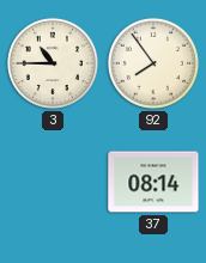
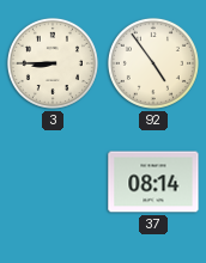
3: 10:45 -> 8:45
92: 7:54 -> 4:54
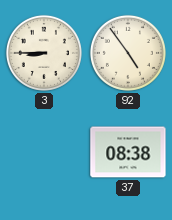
37: 08:14 -> 08:38
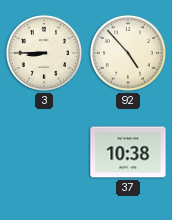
92: 4:54 -> 4:53
37: 08:38 -> 10:38
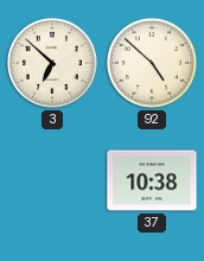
3: 8:45 -> 6:52
92: 4:53 -> 4:52
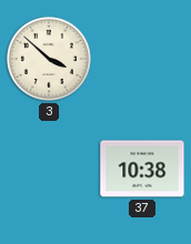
3: 6:52 -> 3:52
92: 4:52 -> none
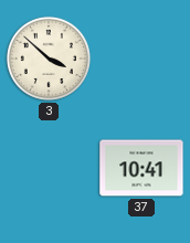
37: 10:38 -> 10:41
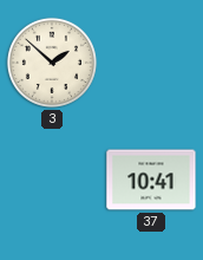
3: 3:52 -> 1:52
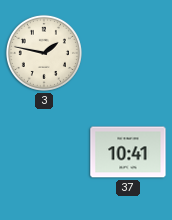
3: 1:52 -> 1:47
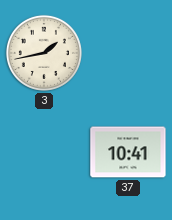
3: 1:47 -> 1:43
